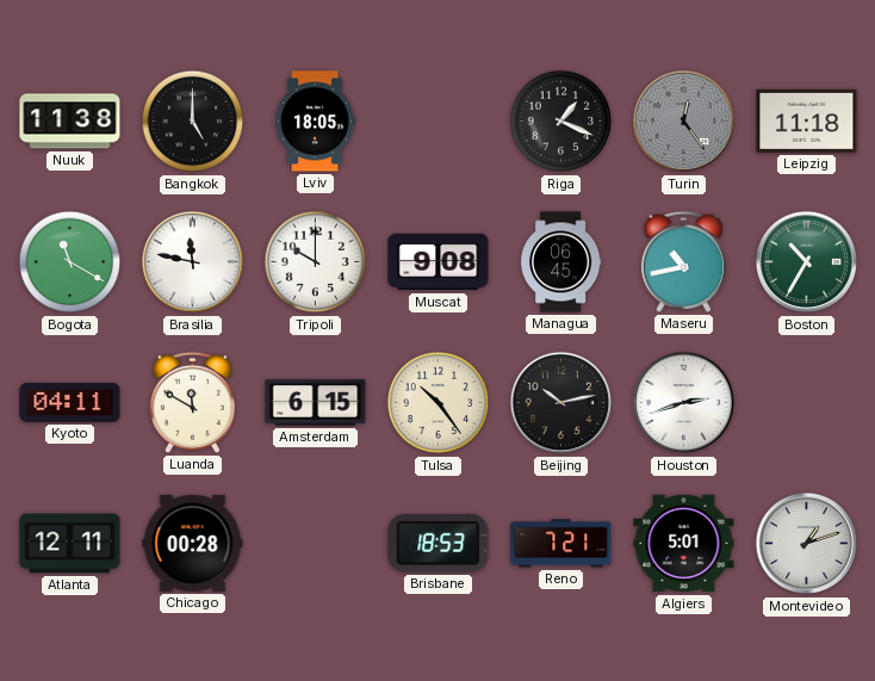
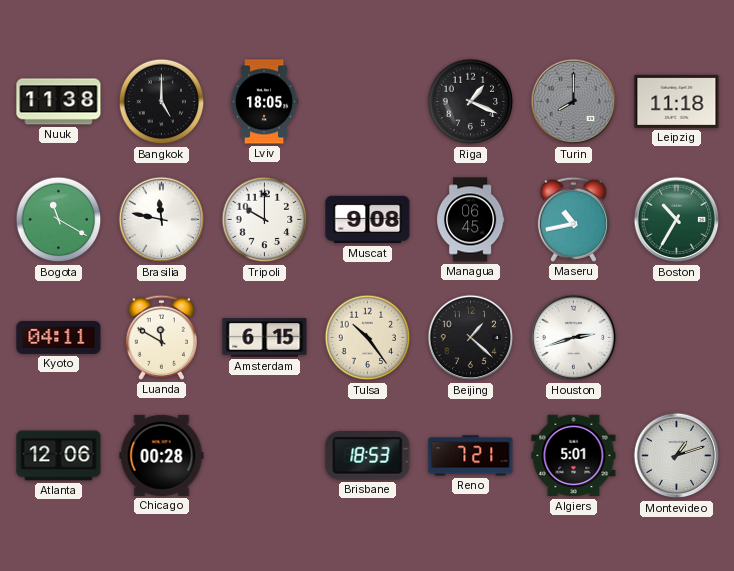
Turin: 12:24 -> 8:00
Beijing: 10:13 -> 1:22
Atlanta: 12:11 -> 12:06
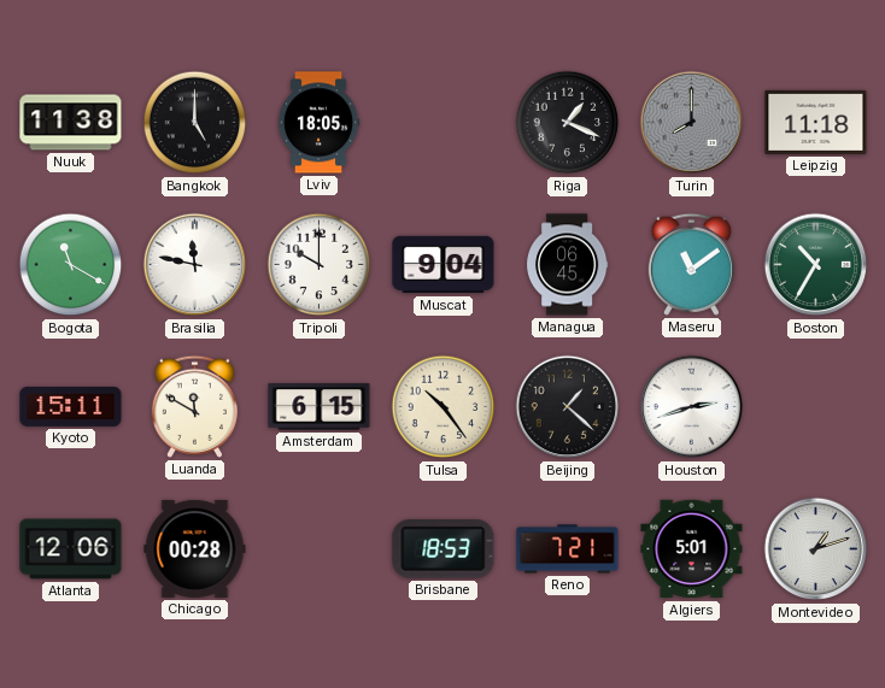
Muscat: 9:08 -> 9:04
Maseru: 10:43 -> 11:09
Kyoto: 04:11 -> 15:11
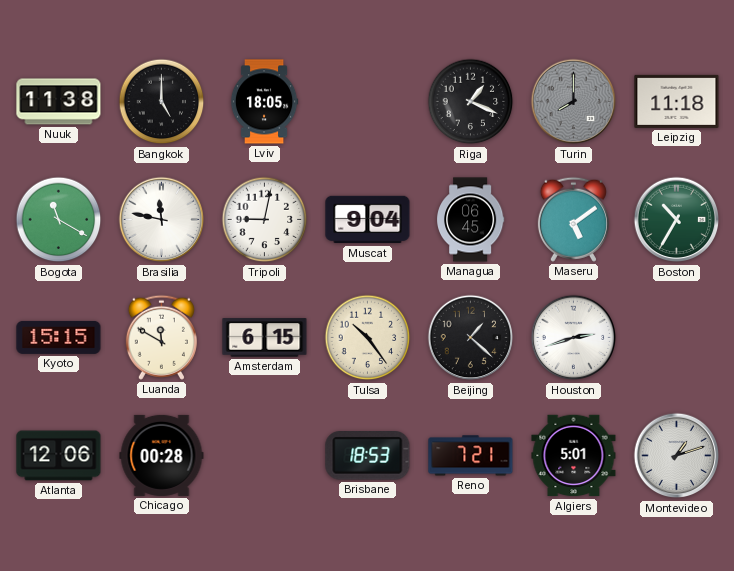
Tripoli: 10:00 -> 9:02
Maseru: 11:09 -> 5:09
Kyoto: 15:11 -> 15:15
